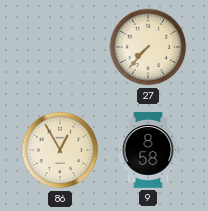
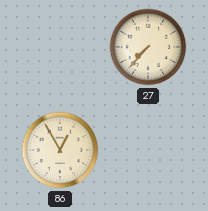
9: 8:58 -> none
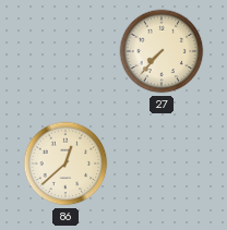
86: 12:55 -> 12:38
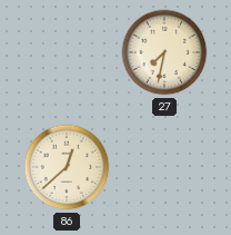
27: 7:37 -> 7:32
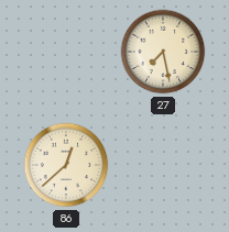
27: 7:32 -> 7:28
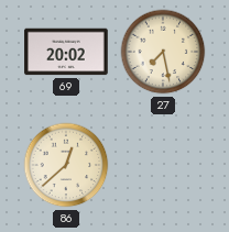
69: none -> 20:02
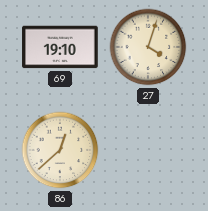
69: 20:02 -> 19:10
27: 7:28 -> 4:03
